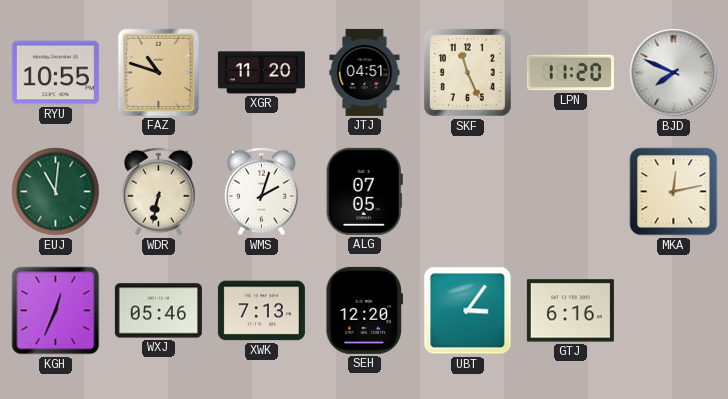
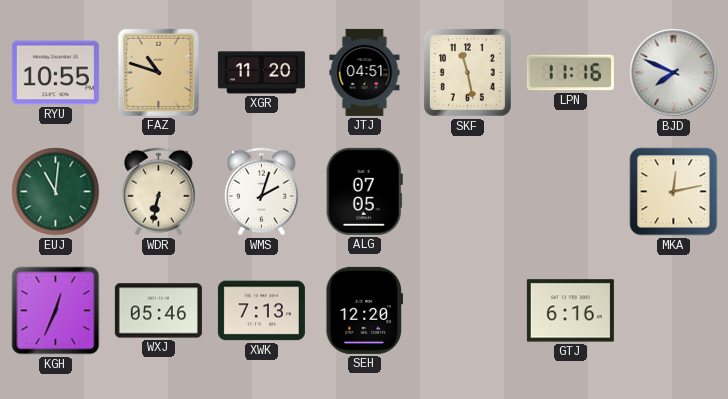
SKF: 11:26 -> 11:28
LPN: 11:20 -> 11:16
UBT: 3:06 -> none
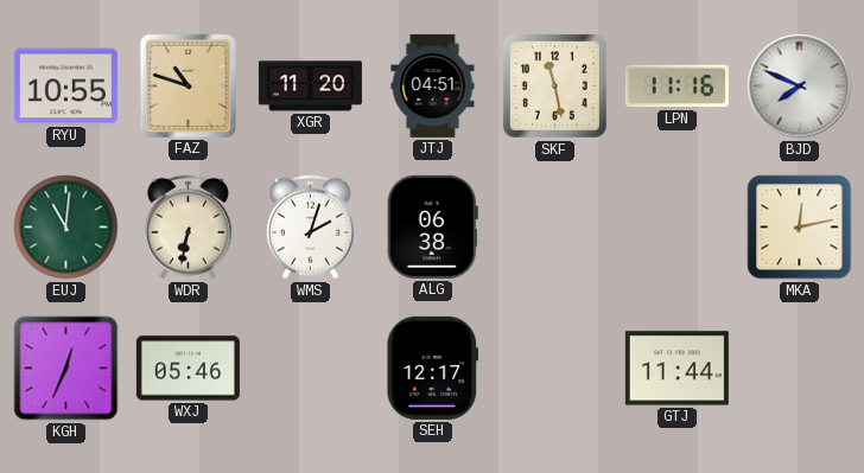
ALG: 07:05 -> 06:38
XWK: 7:13 -> none
SEH: 12:20 -> 12:17
GTJ: 6:16 -> 11:44
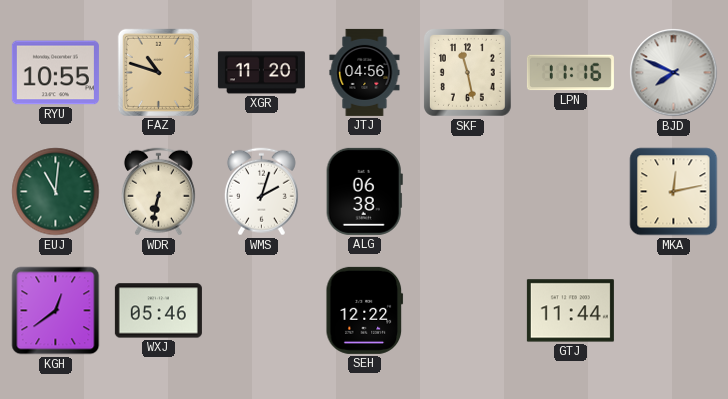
JTJ: 04:51 -> 04:56
KGH: 12:34 -> 12:39
SEH: 12:17 -> 12:22
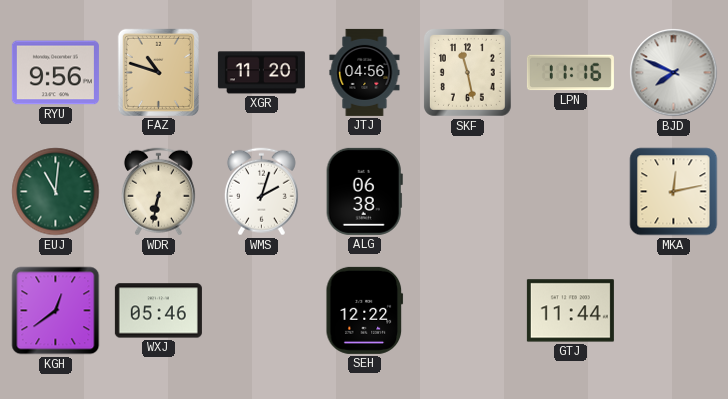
RYU: 10:55 -> 9:56
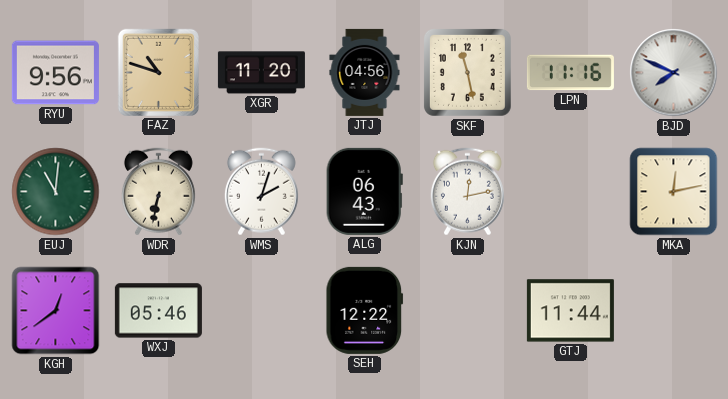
ALG: 06:38 -> 06:43
KJN: none -> 12:13
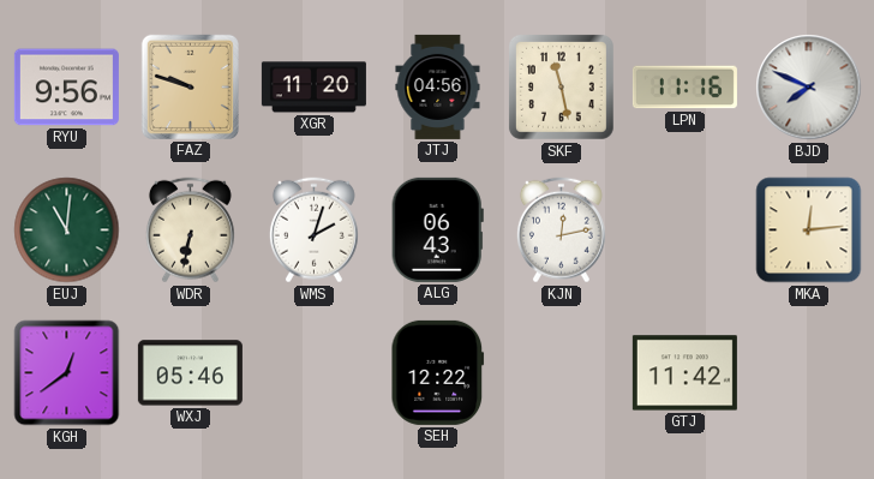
FAZ: 10:48 -> 9:48
MKA: 12:13 -> 12:14
GTJ: 11:44 -> 11:42
